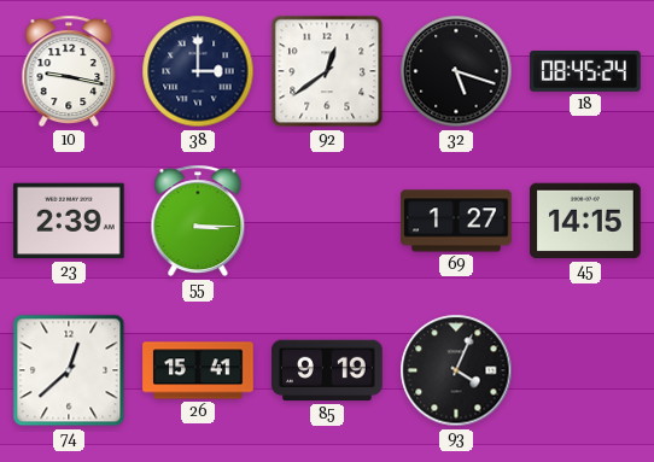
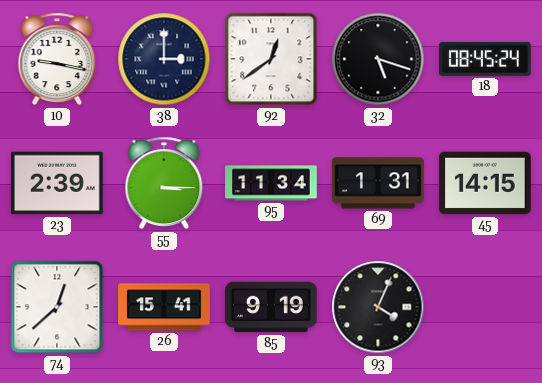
95: none -> 11:34
69: 1:27 -> 1:31
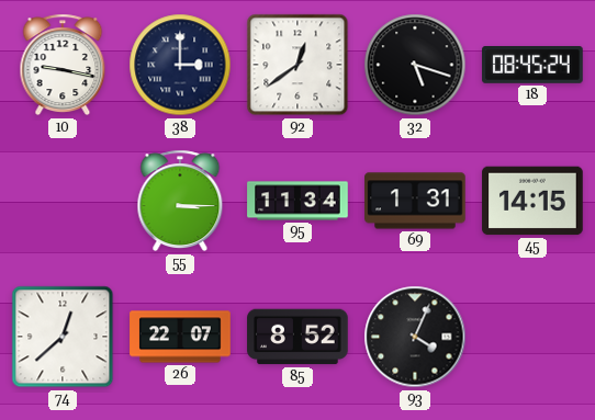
23: 2:39 -> none
26: 15:41 -> 22:07
85: 9:19 -> 8:52
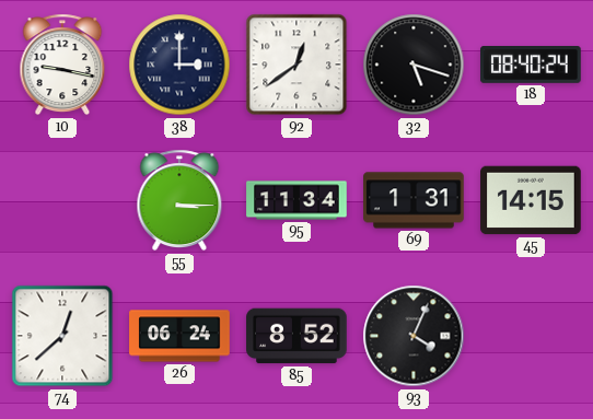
18: 08:45 -> 08:40
26: 22:07 -> 06:24
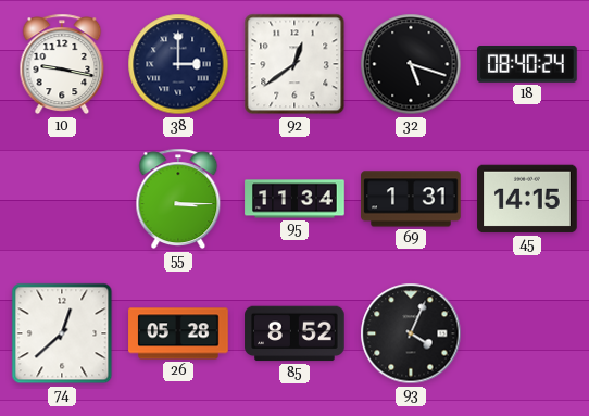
26: 06:24 -> 05:28
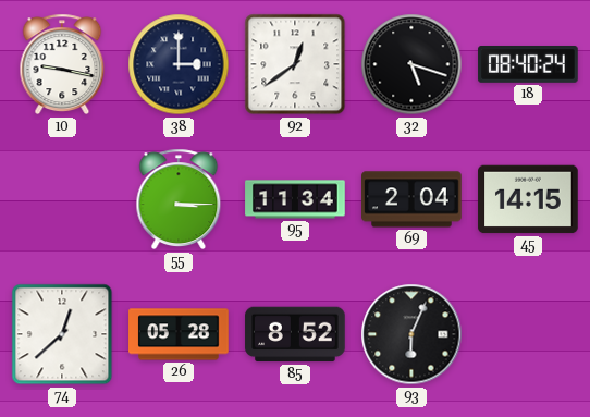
69: 1:31 -> 2:04
93: 4:04 -> 6:04
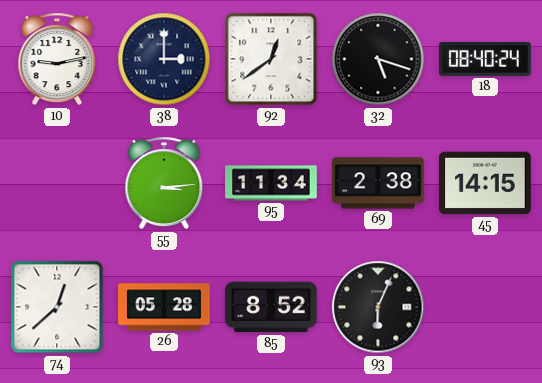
10: 9:17 -> 9:13
55: 3:15 -> 3:14
69: 2:04 -> 2:38
